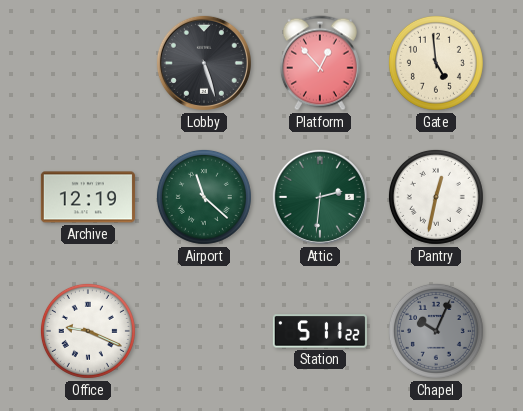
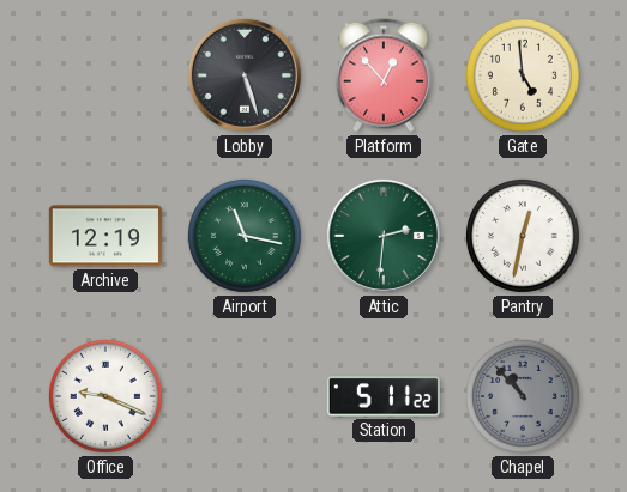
Airport: 11:22 -> 11:17
Chapel: 10:04 -> 10:53
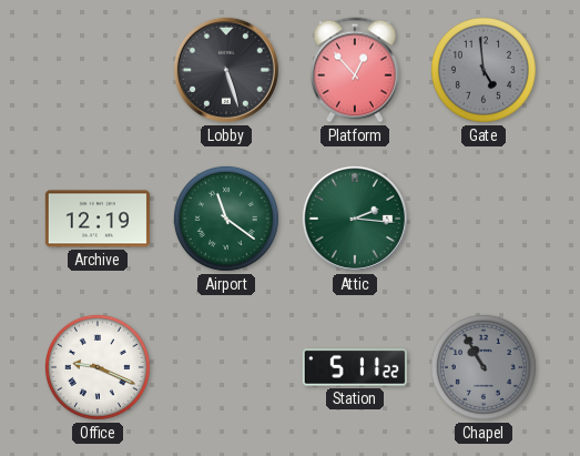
Gate dial: cream -> grey
Airport: 11:17 -> 11:21
Attic: 2:31 -> 2:16
Pantry: 12:32 -> none
Chapel: 10:53 -> 10:55
